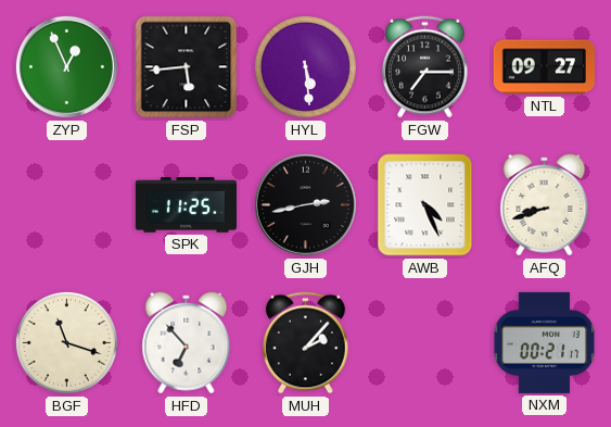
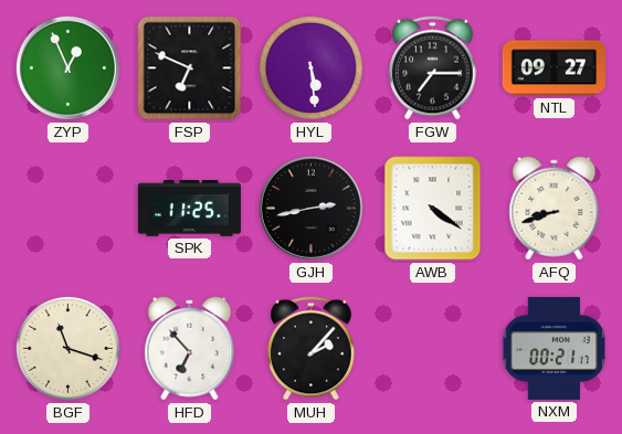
FSP: 5:44 -> 6:49
AWB: 4:26 -> 4:21
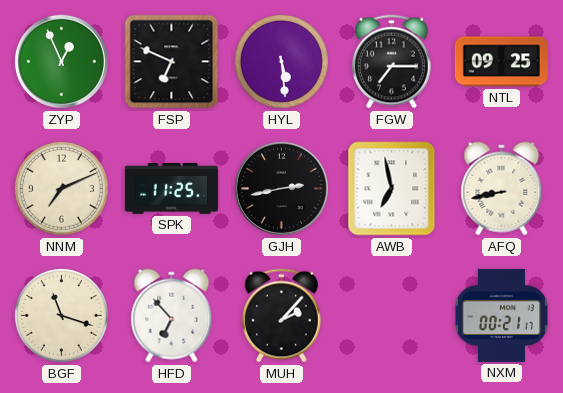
NTL: 09:27 -> 09:25
NNM: none -> 7:11
AWB: 4:21 -> 6:58
AFQ: 8:42 -> 8:43
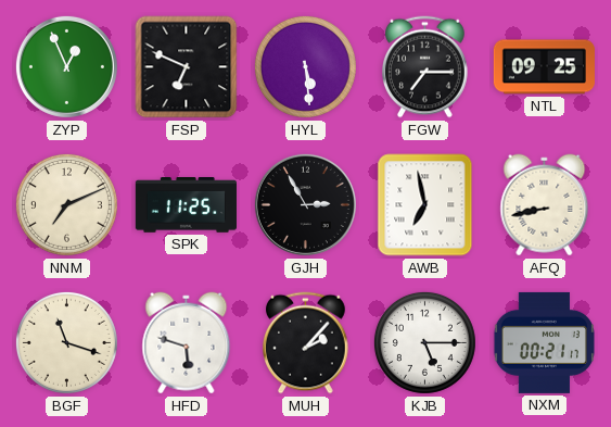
GJH: 2:43 -> 2:55
HFD: 6:53 -> 5:48
KJB: none -> 5:15
